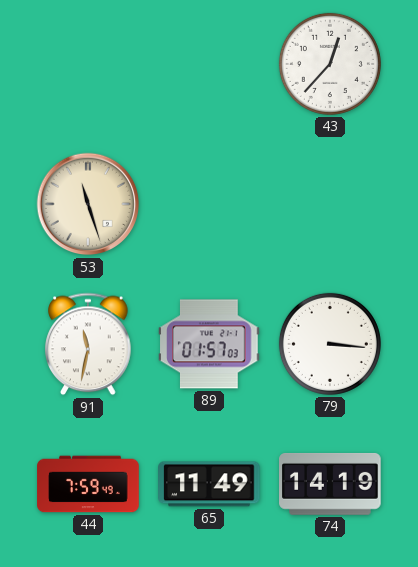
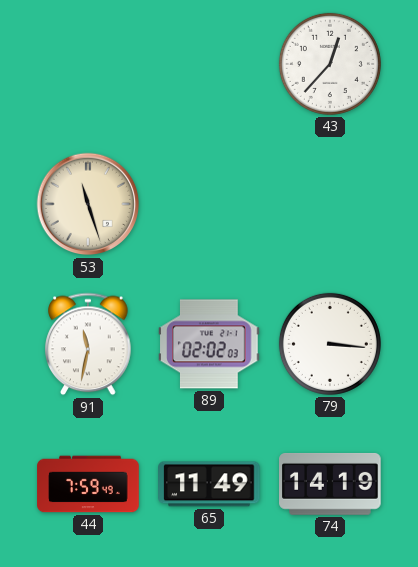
89: 01:57 -> 02:02
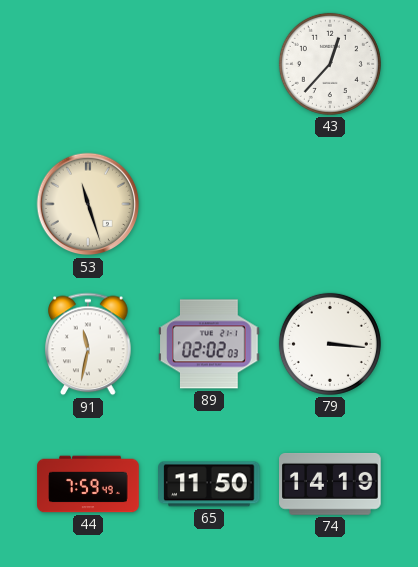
65: 11:49 -> 11:50
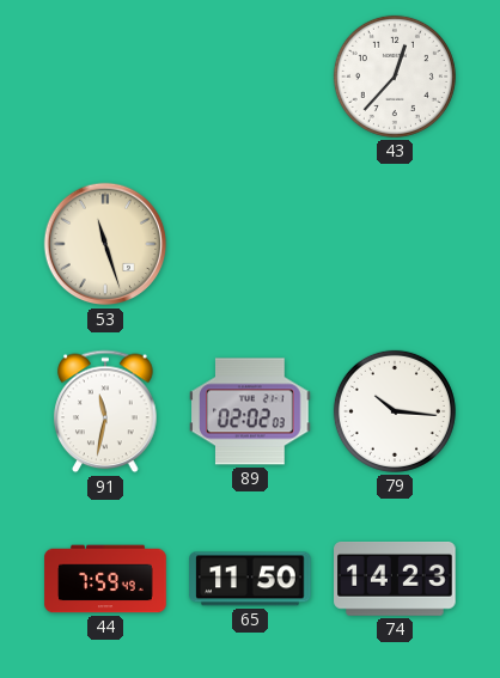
79: 3:16 -> 10:16
74: 14:19 -> 14:23
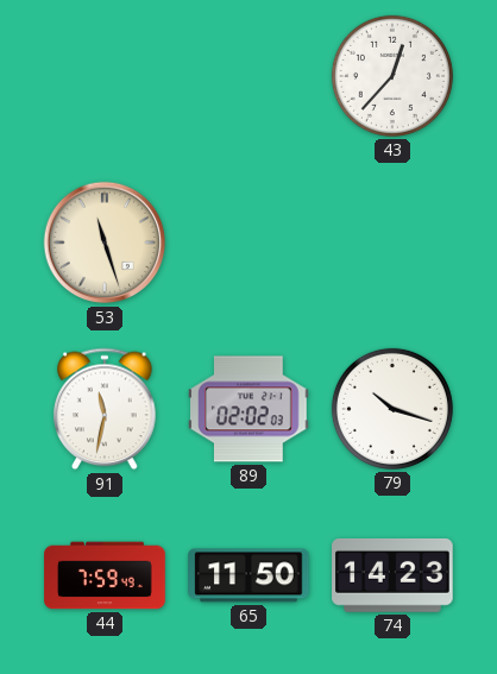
79: 10:16 -> 10:18
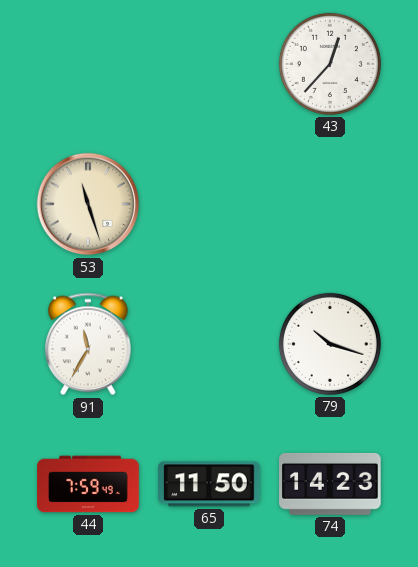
91: 11:32 -> 11:35
89: 02:02 -> none
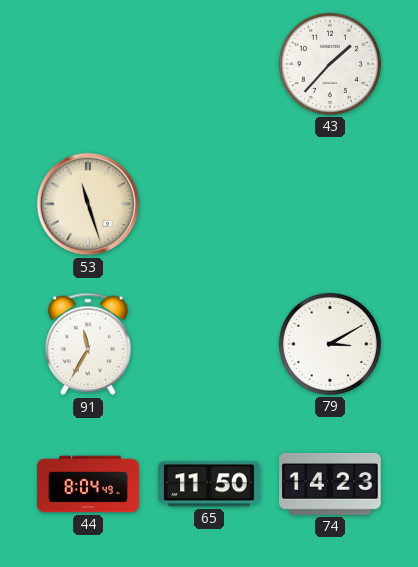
43: 12:37 -> 1:37
79: 10:18 -> 3:10
44: 7:59 -> 8:04
